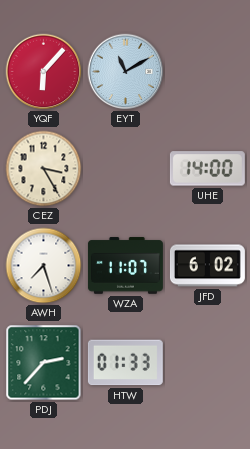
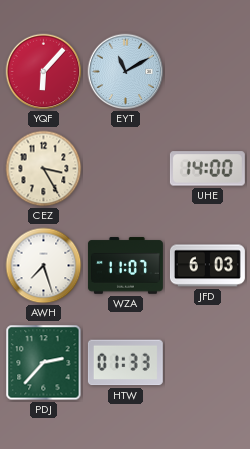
JFD: 6:02 -> 6:03
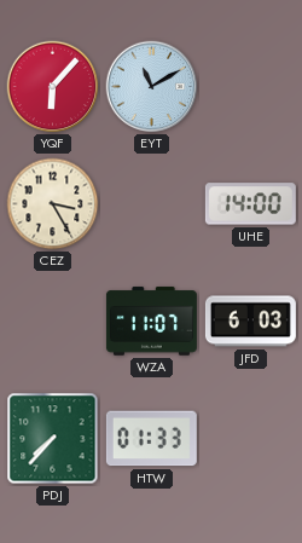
AWH: 7:27 -> none
PDJ: 2:37 -> 7:37
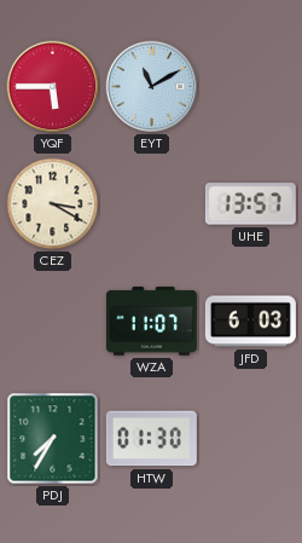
YQF: 6:07 -> 5:45
CEZ: 3:25 -> 3:20
UHE: 14:00 -> 13:57
PDJ: 7:37 -> 7:35
HTW: 01:33 -> 01:30
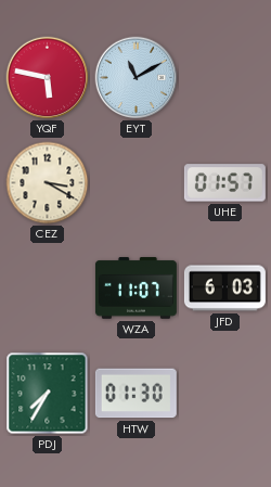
YQF: 5:45 -> 5:47
UHE: 13:57 -> 01:57
